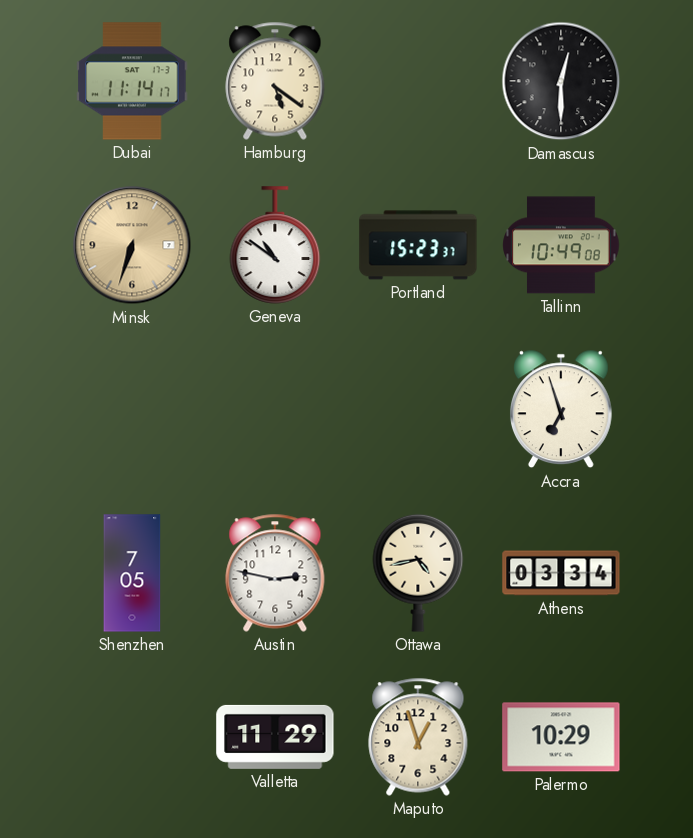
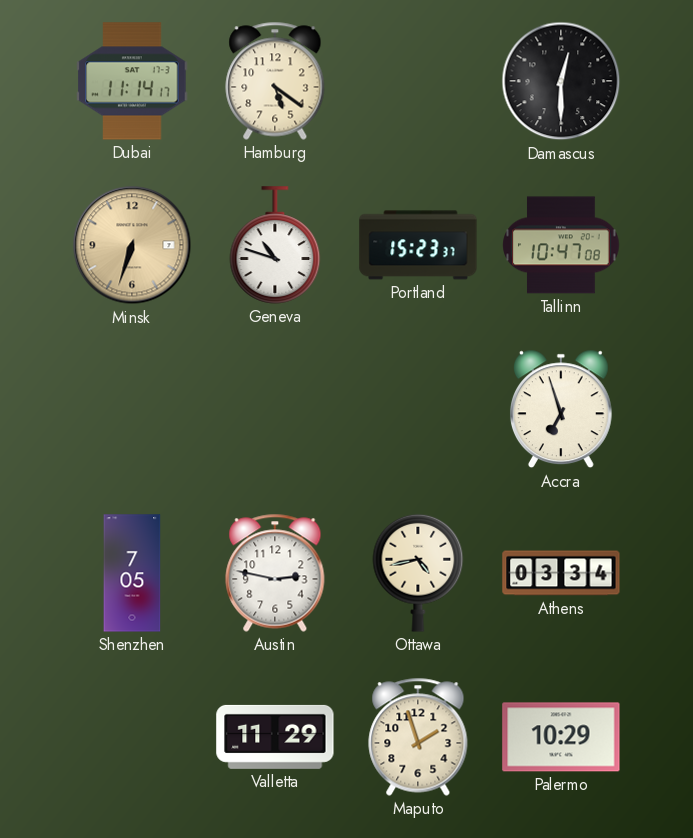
Geneva: 10:51 -> 10:48
Tallinn: 10:49 -> 10:47
Maputo: 12:57 -> 1:57
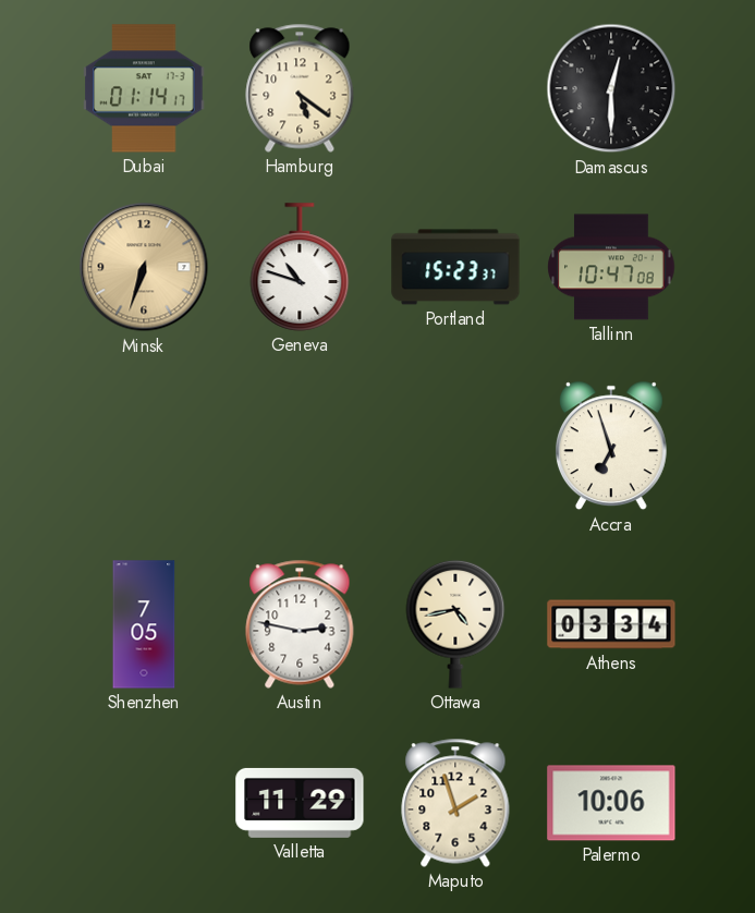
Dubai: 11:14 -> 01:14
Palermo: 10:29 -> 10:06
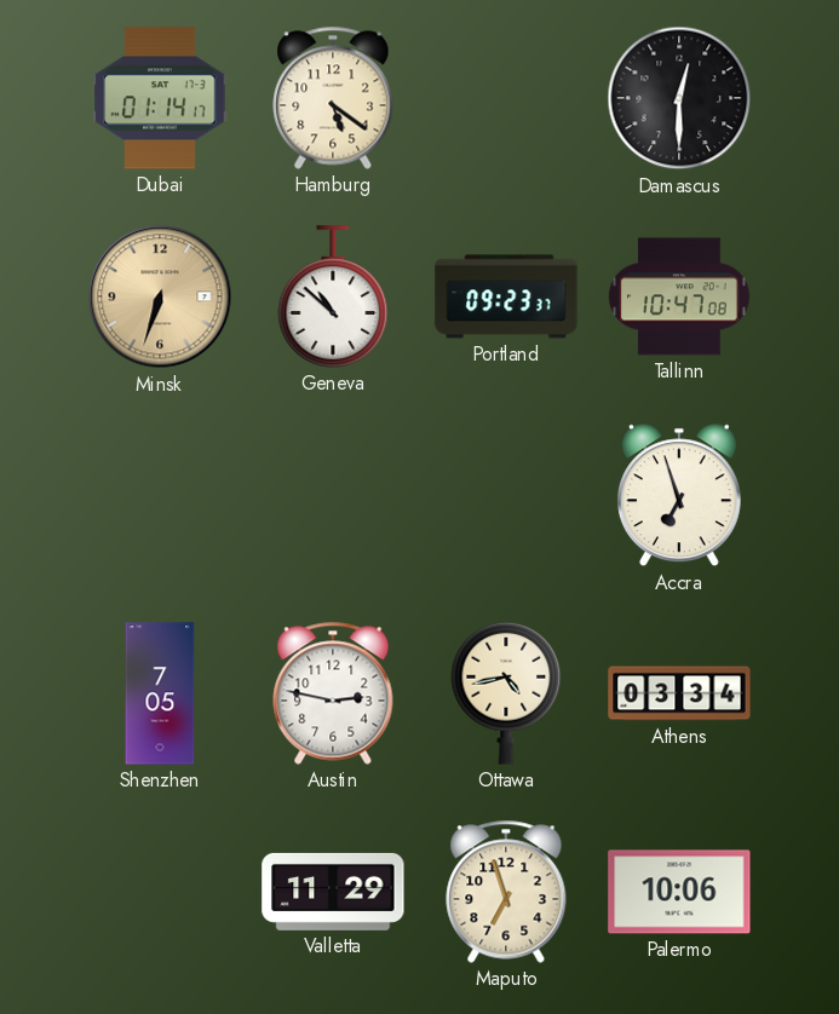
Geneva: 10:48 -> 10:52
Portland: 15:23 -> 09:23
Maputo: 1:57 -> 6:57
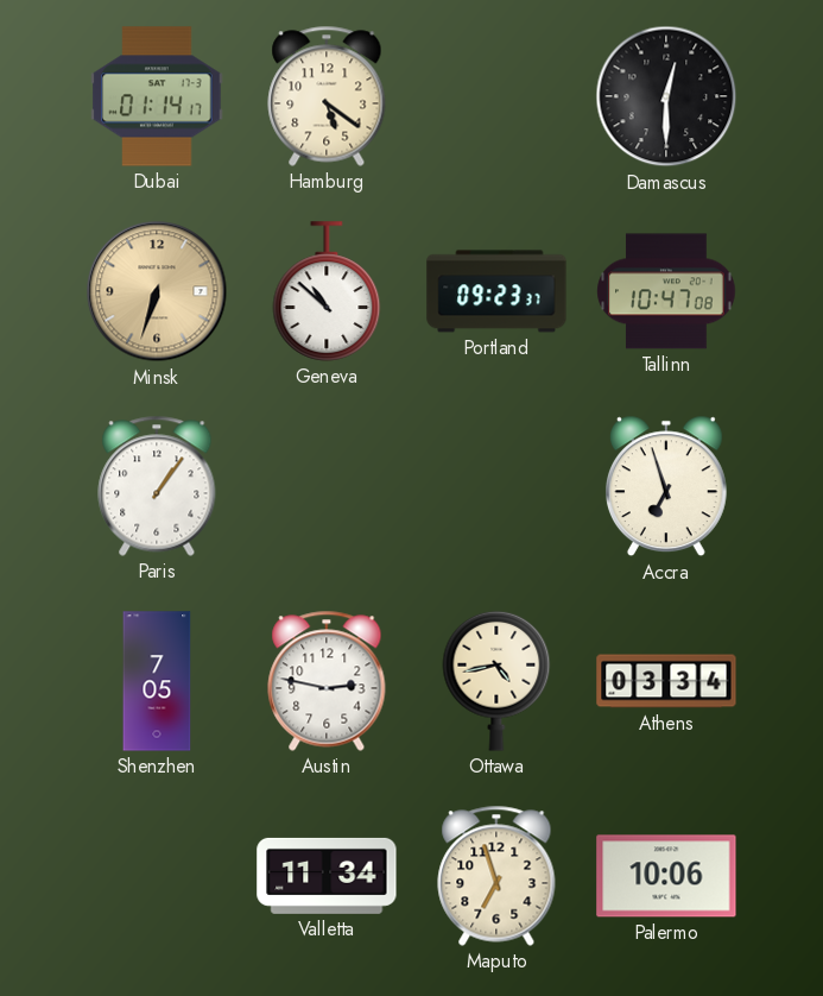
Paris: none -> 1:06
Valletta: 11:29 -> 11:34
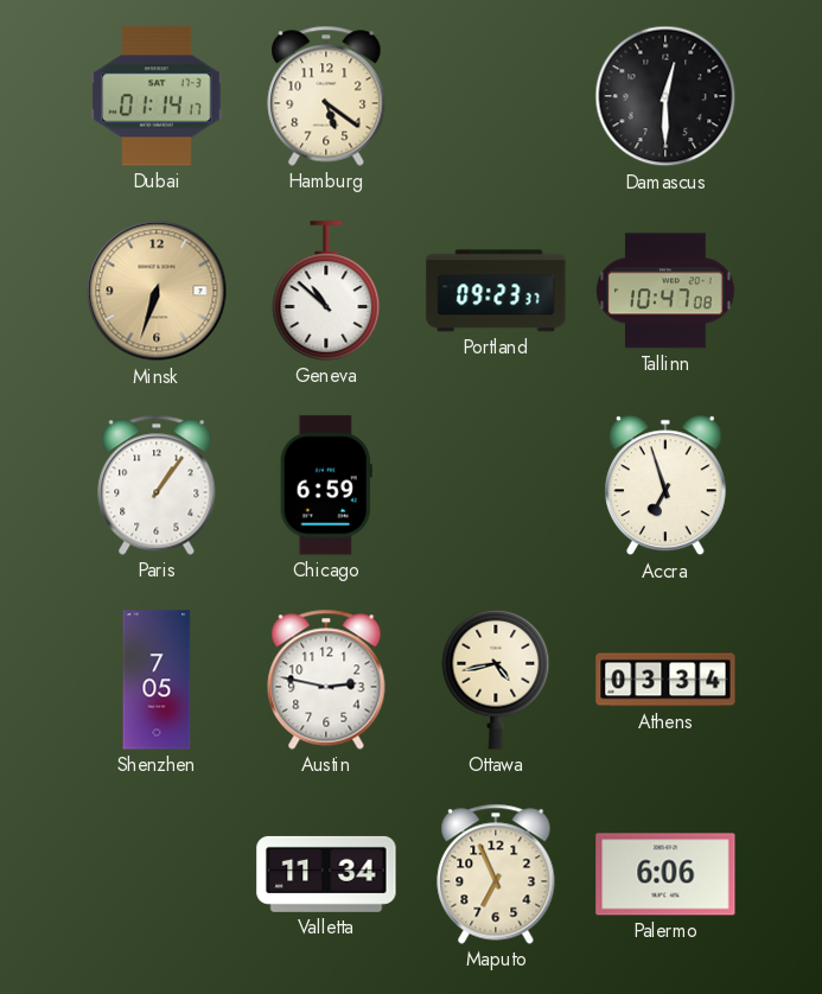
Chicago: none -> 6:59
Maputo: 6:57 -> 6:56
Palermo: 10:06 -> 6:06
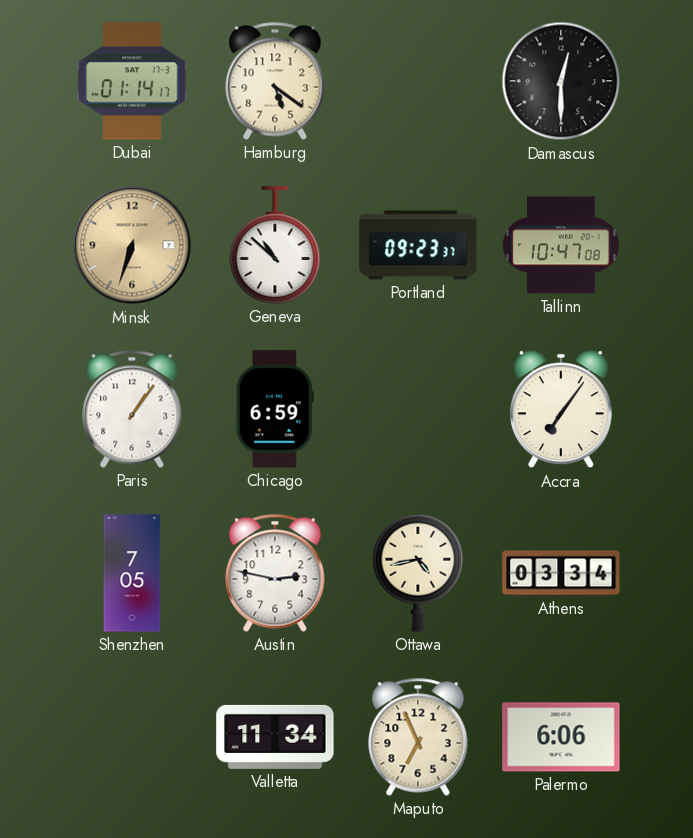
Accra: 6:57 -> 7:06
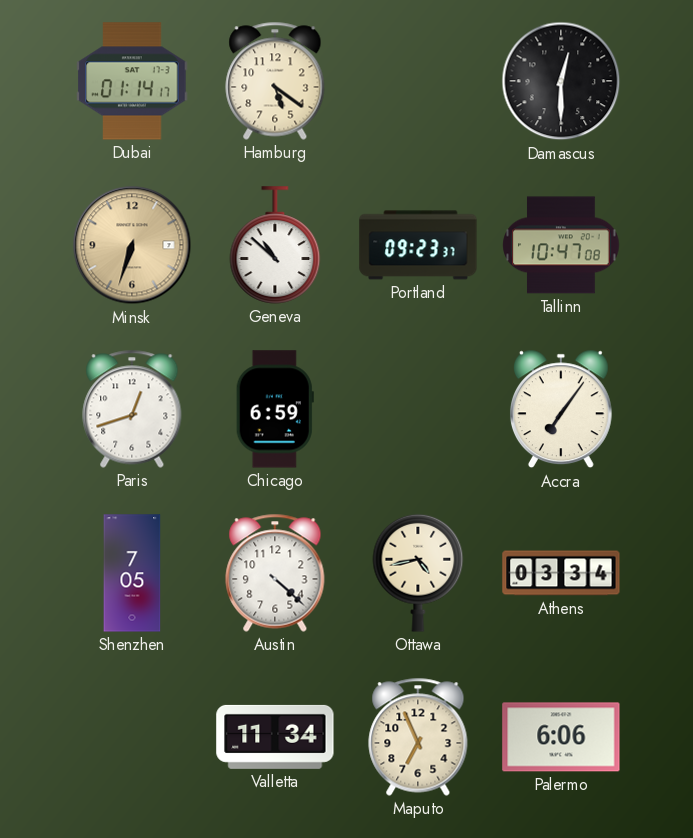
Paris: 1:06 -> 12:42
Austin: 2:47 -> 4:22
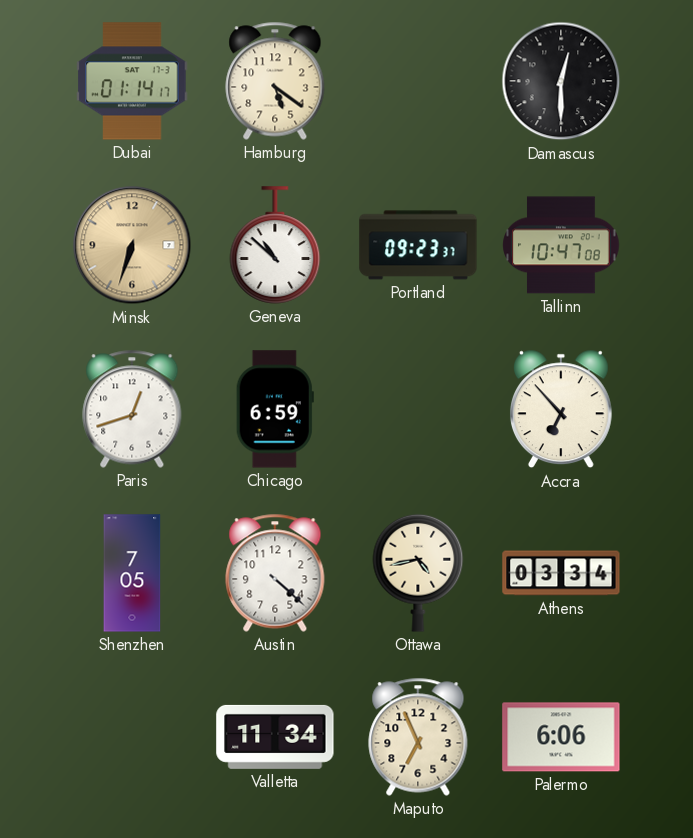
Accra: 7:06 -> 6:53
